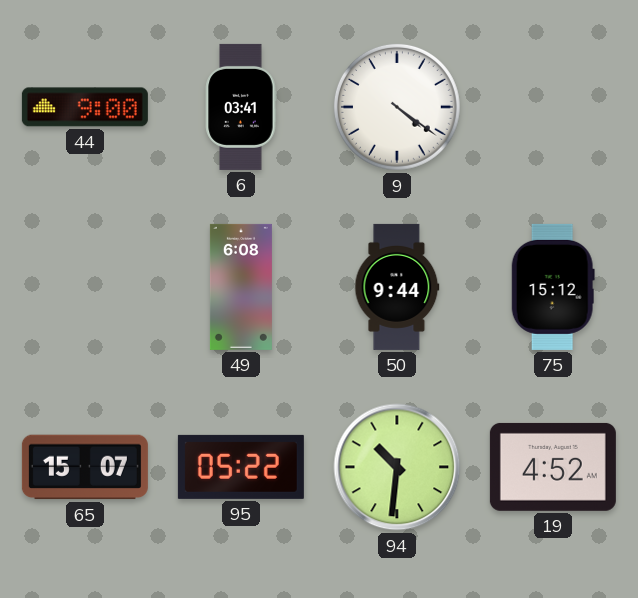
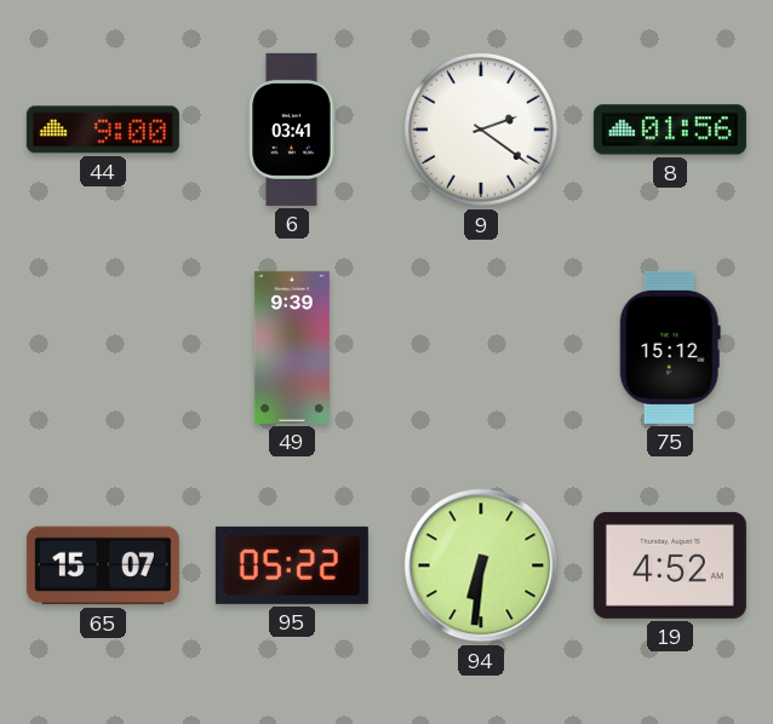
9: 4:21 -> 2:21
8: none -> 01:56
49: 6:08 -> 9:39
50: 9:44 -> none
94: 10:31 -> 6:31
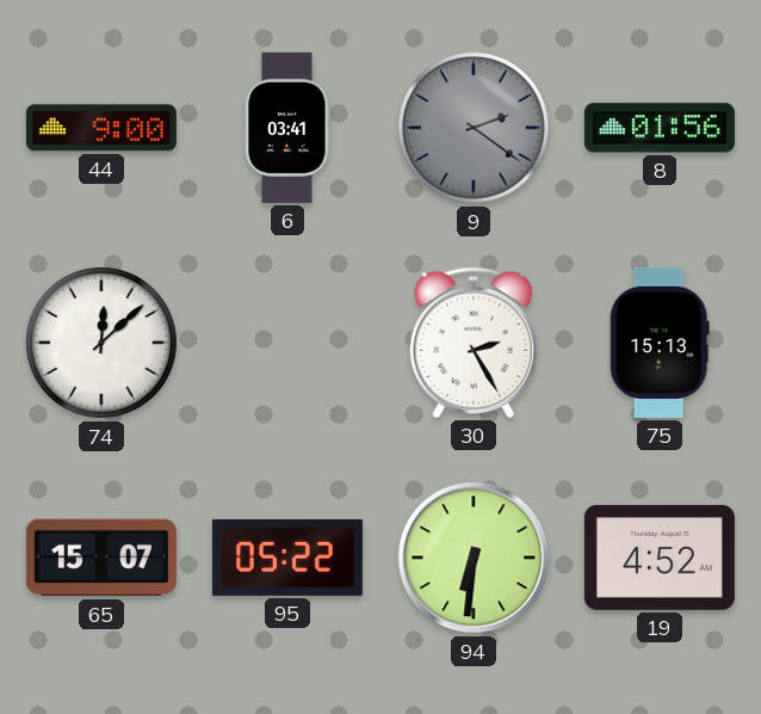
9 dial: white -> grey
74: none -> 12:08
49: 9:39 -> none
30: none -> 2:25
75: 15:12 -> 15:13
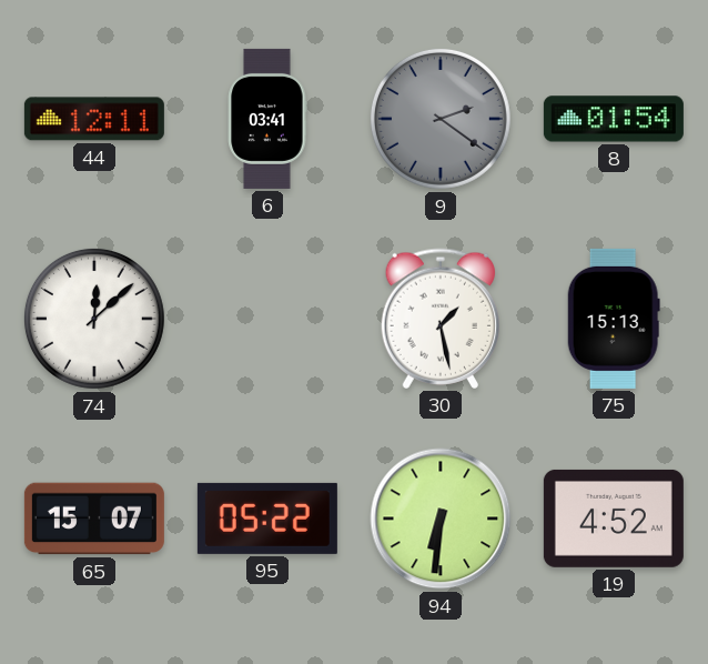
44: 9:00 -> 12:11
8: 01:56 -> 01:54
30: 2:25 -> 1:28
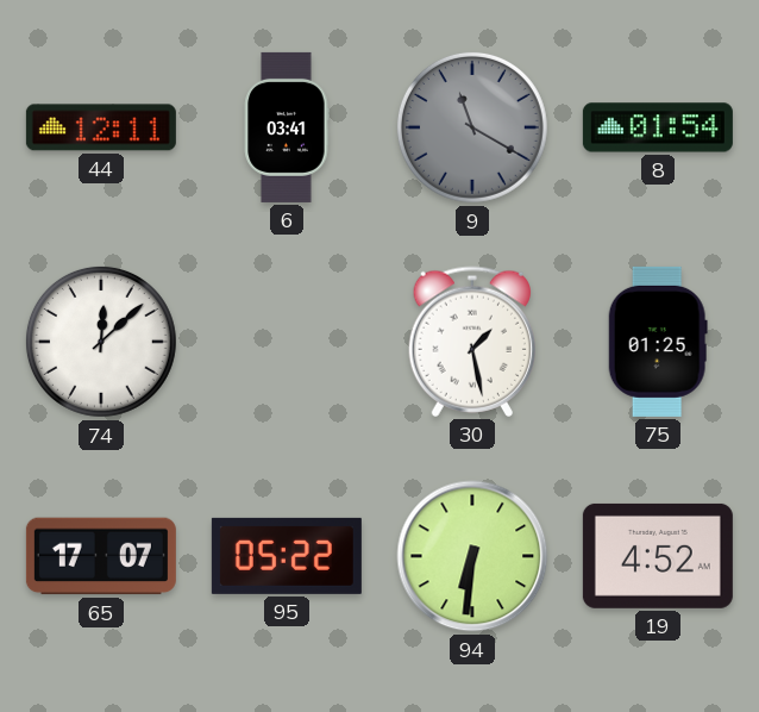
9: 2:21 -> 11:20
75: 15:13 -> 01:25
65: 15:07 -> 17:07
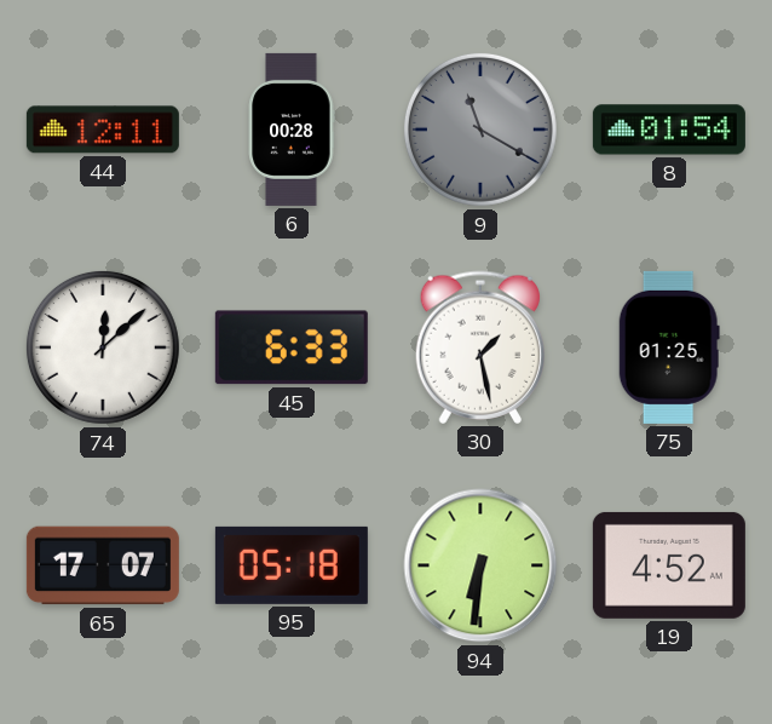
6: 03:41 -> 00:28
45: none -> 6:33
95: 05:22 -> 05:18
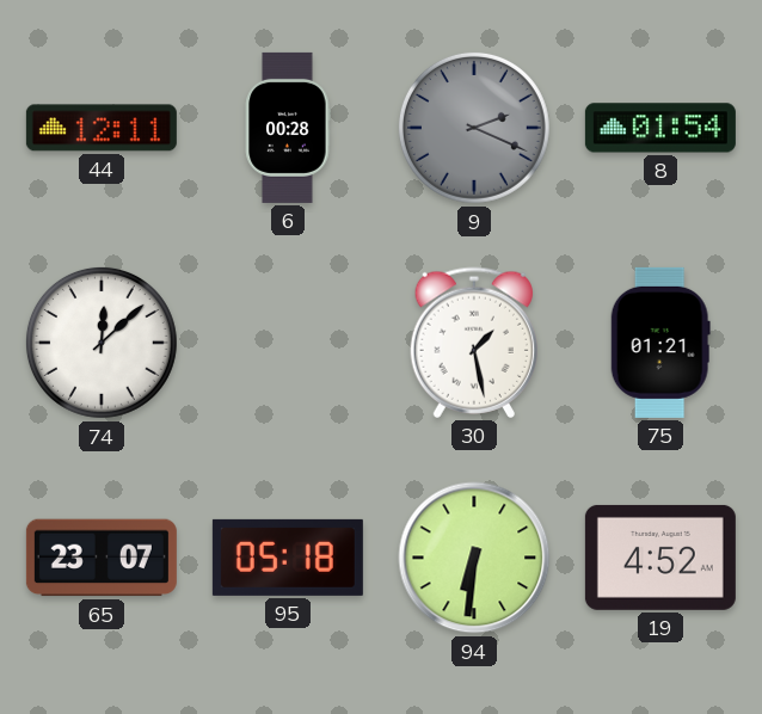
9: 11:20 -> 2:19
45: 6:33 -> none
75: 01:25 -> 01:21
65: 17:07 -> 23:07
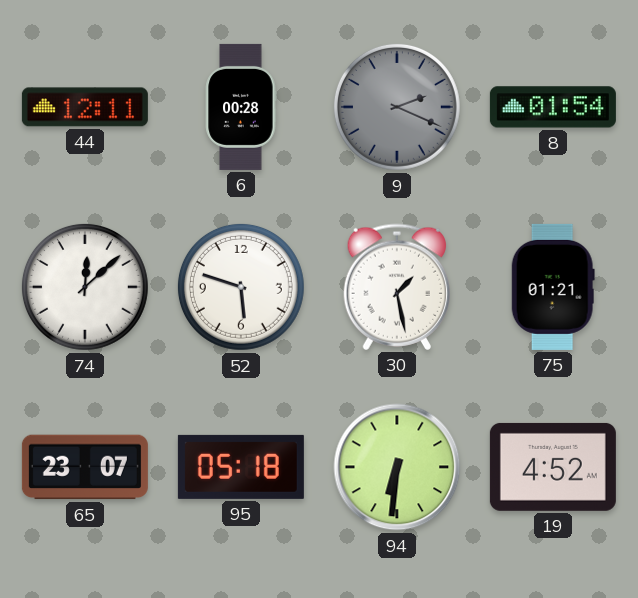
52: none -> 5:48
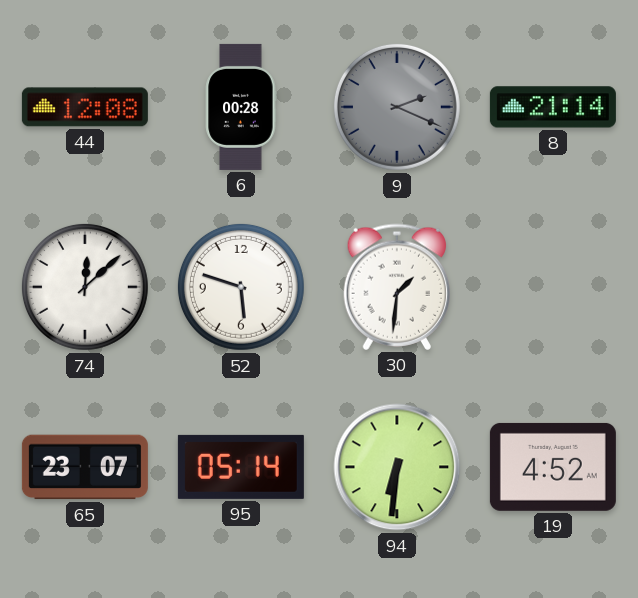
44: 12:11 -> 12:08
8: 01:54 -> 21:14
30: 1:28 -> 1:31
75: 01:21 -> none
95: 05:18 -> 05:14
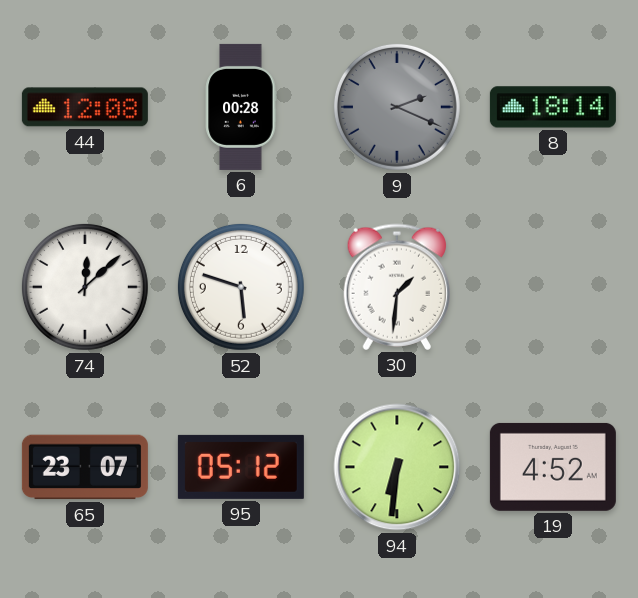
8: 21:14 -> 18:14
95: 05:14 -> 05:12
